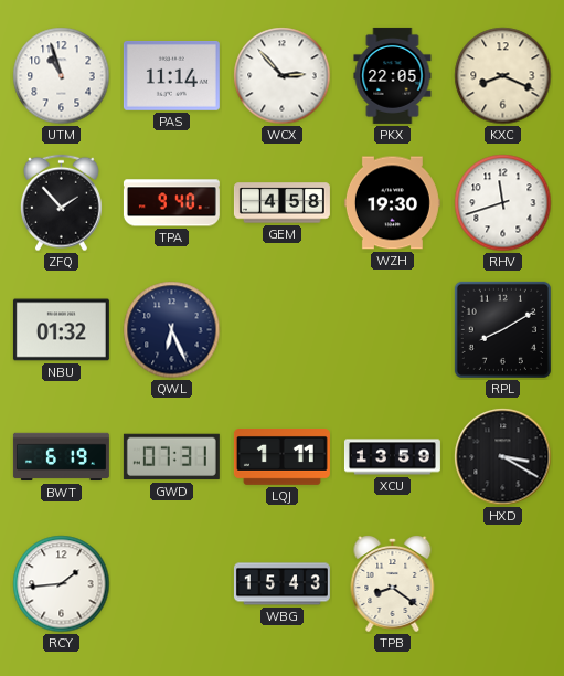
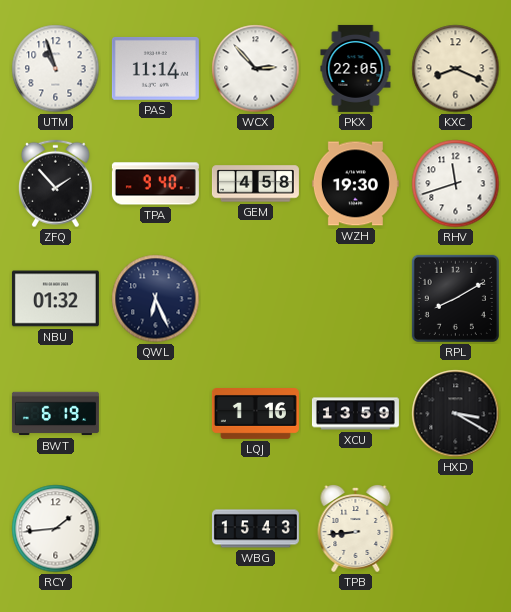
GWD: 07:31 -> none
LQJ: 1:11 -> 1:16
TPB: 8:21 -> 8:44
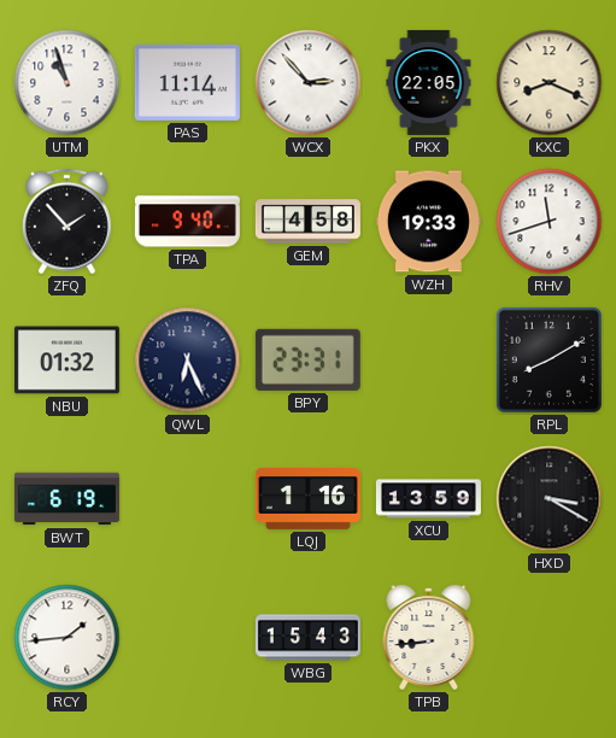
WZH: 19:30 -> 19:33
BPY: none -> 23:31
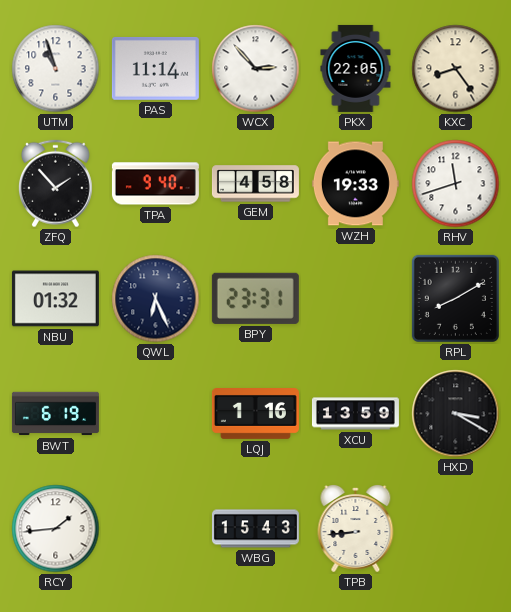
KXC: 8:19 -> 8:24
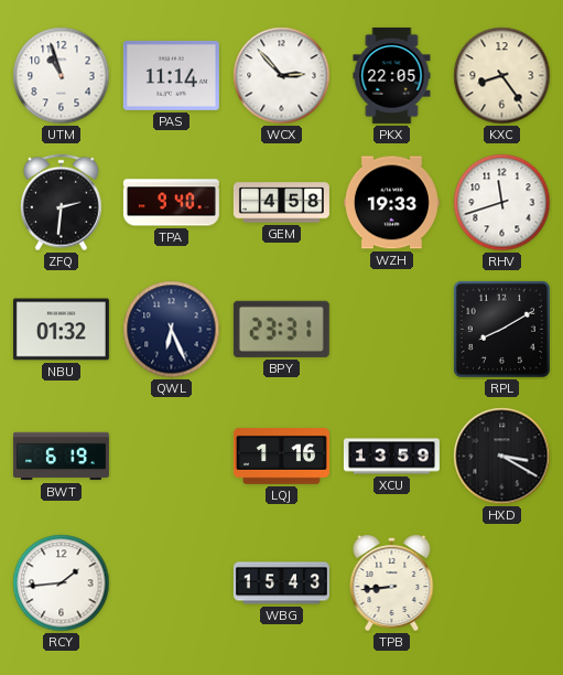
ZFQ: 1:53 -> 2:31
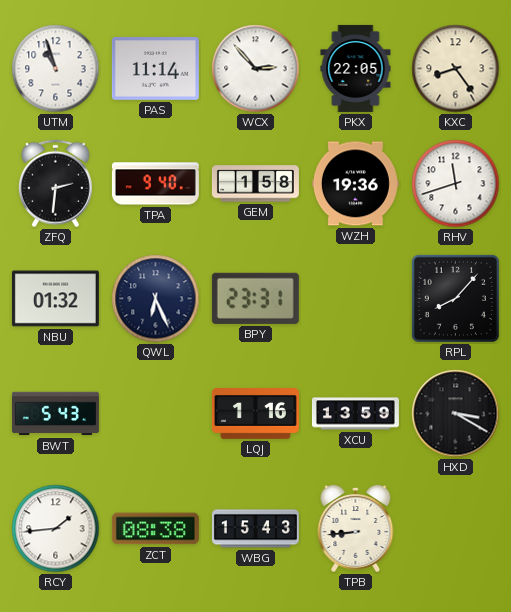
GEM: 4:58 -> 1:58
WZH: 19:33 -> 19:36
RPL: 8:10 -> 8:07
BWT: 6:19 -> 5:43
ZCT: none -> 08:38
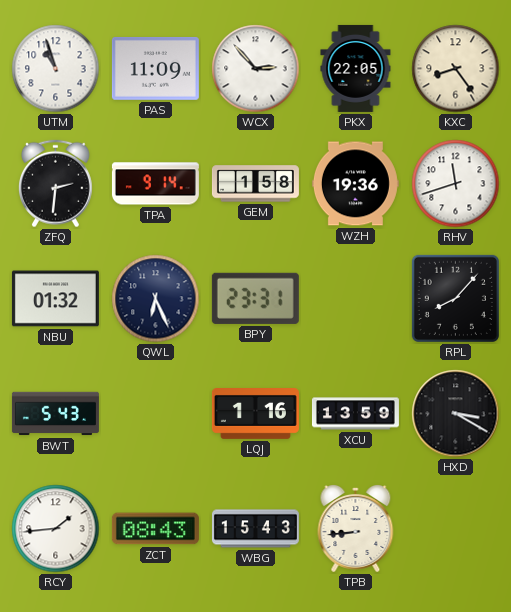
PAS: 11:14 -> 11:09
TPA: 9:40 -> 9:14
ZCT: 08:38 -> 08:43
